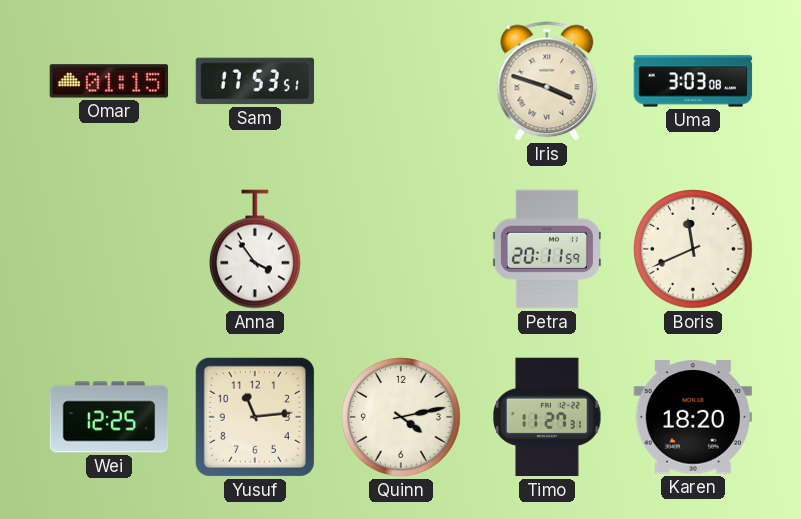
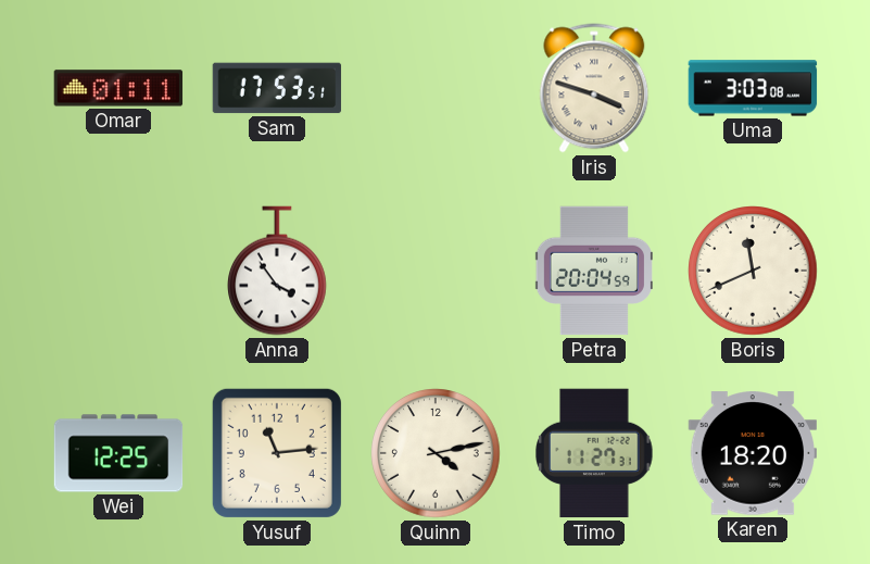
Omar: 01:15 -> 01:11
Petra: 20:11 -> 20:04
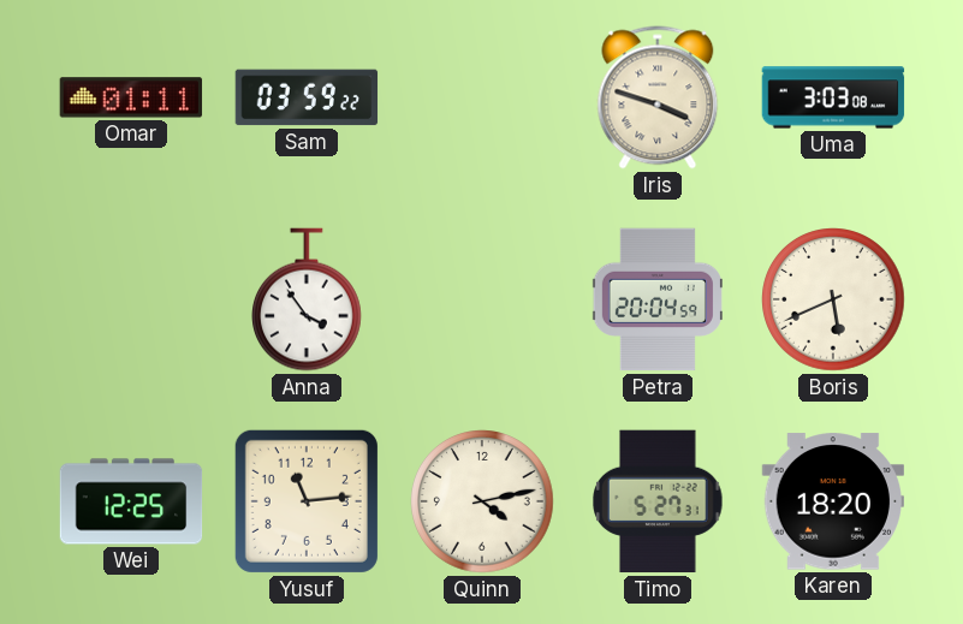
Sam: 17:53 -> 03:59
Boris: 11:41 -> 5:41
Timo: 11:27 -> 5:27
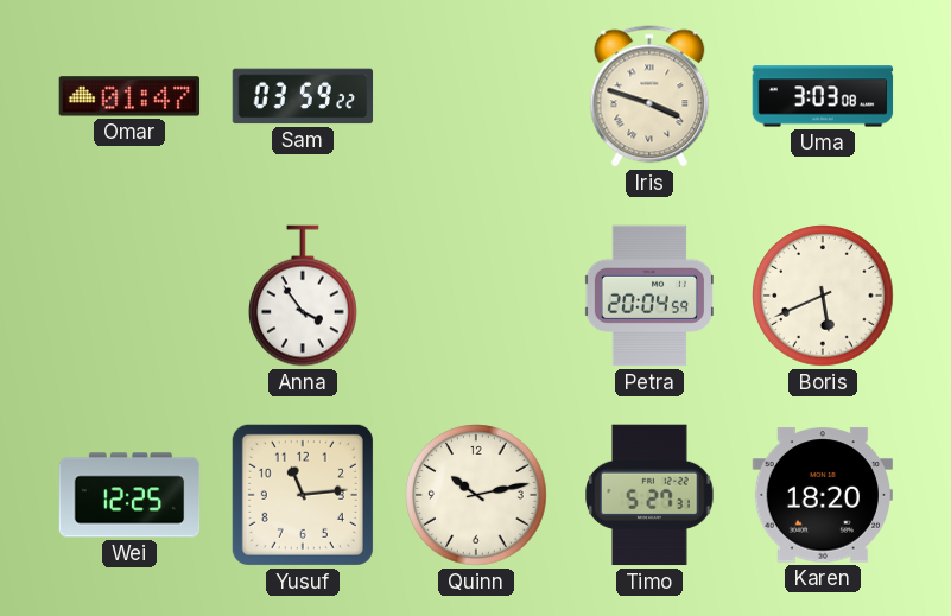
Omar: 01:11 -> 01:47
Quinn: 4:13 -> 10:13
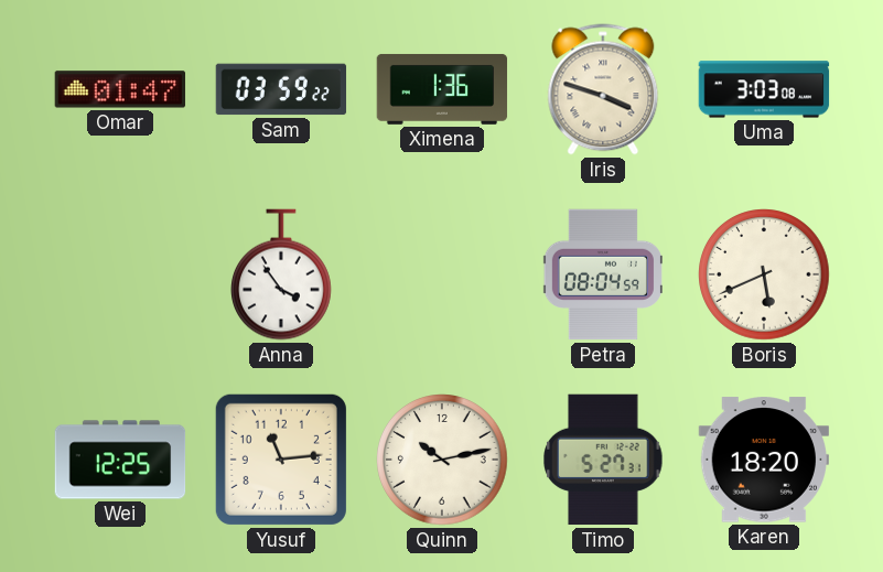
Ximena: none -> 1:36
Petra: 20:04 -> 08:04
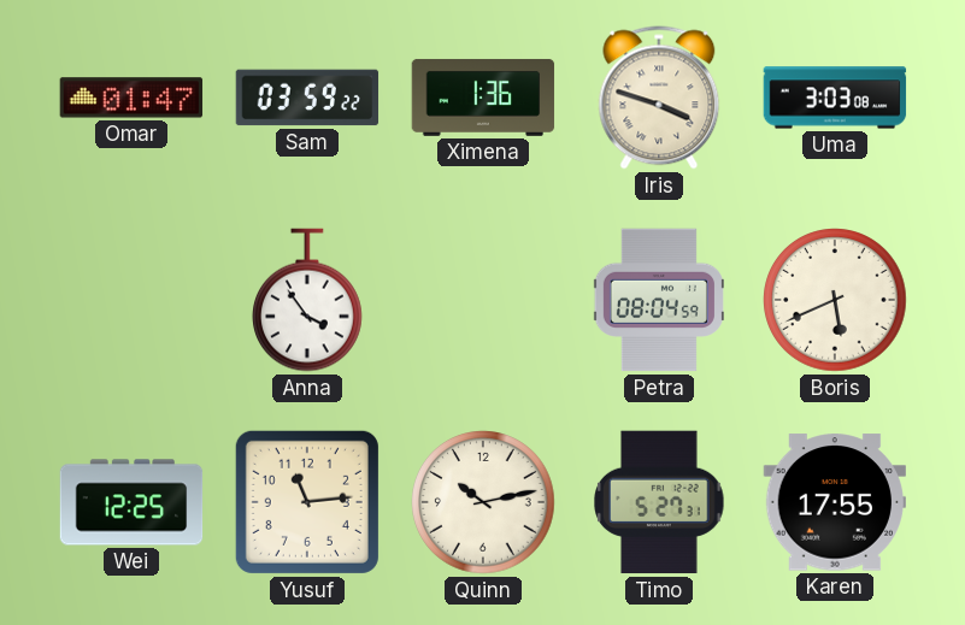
Karen: 18:20 -> 17:55
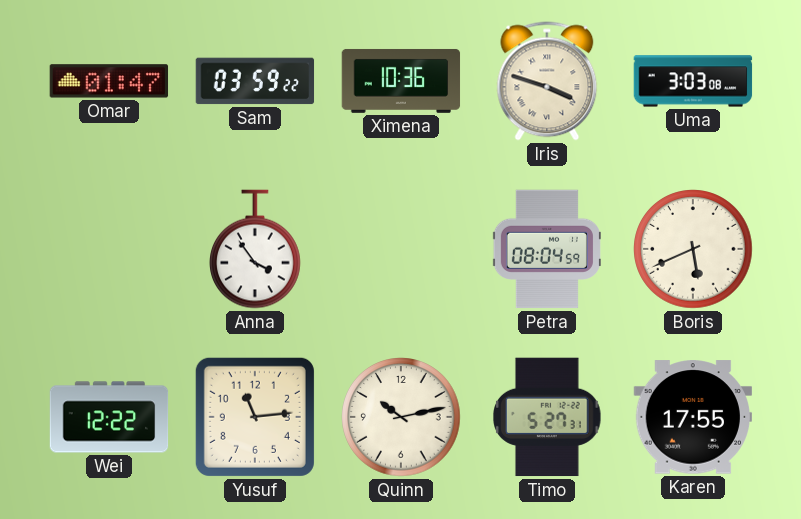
Ximena: 1:36 -> 10:36
Wei: 12:25 -> 12:22
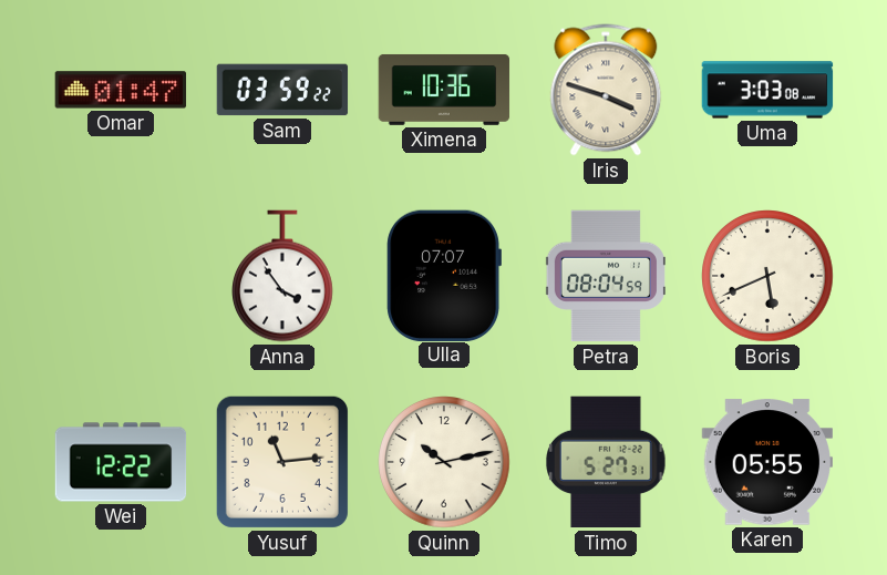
Ulla: none -> 07:07
Karen: 17:55 -> 05:55
